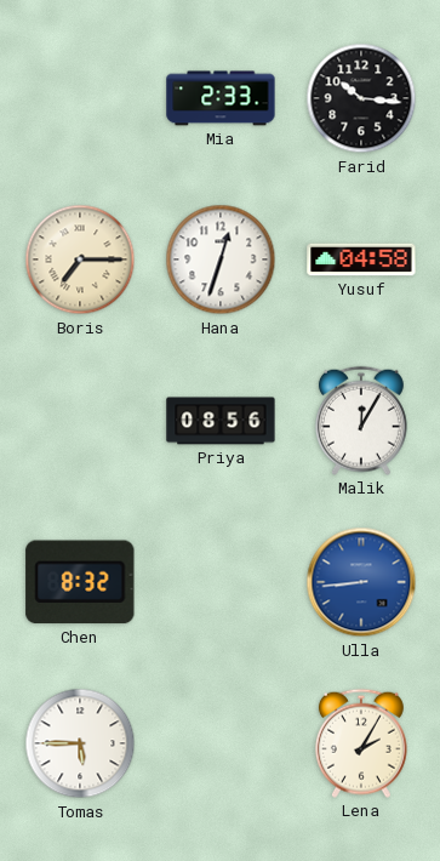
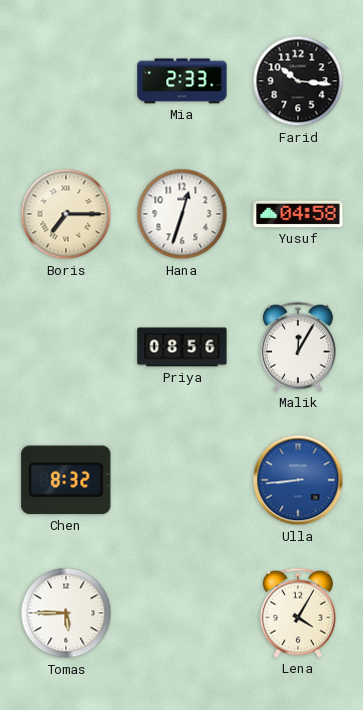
Lena: 2:05 -> 4:05
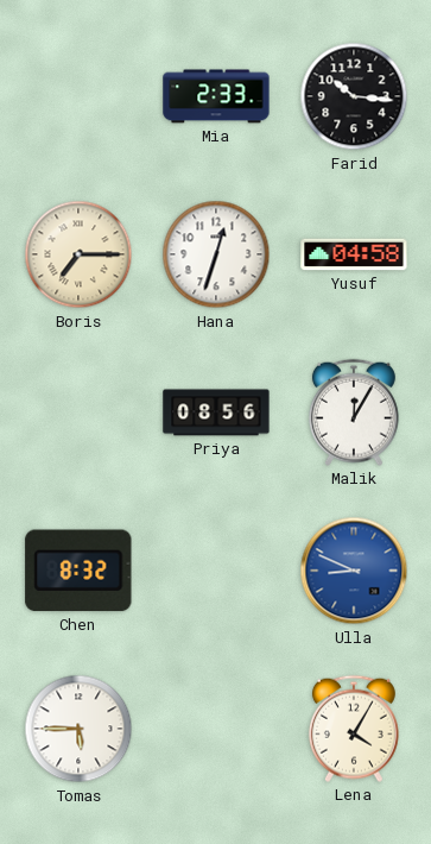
Ulla: 8:44 -> 8:49
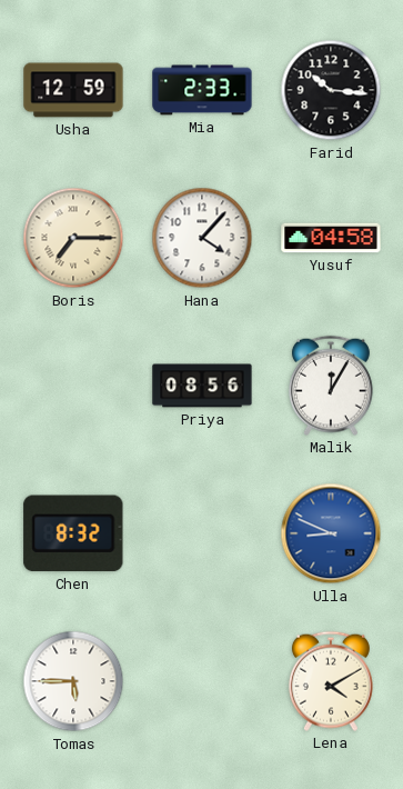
Usha: none -> 12:59
Hana: 12:33 -> 4:07
Lena: 4:05 -> 4:10
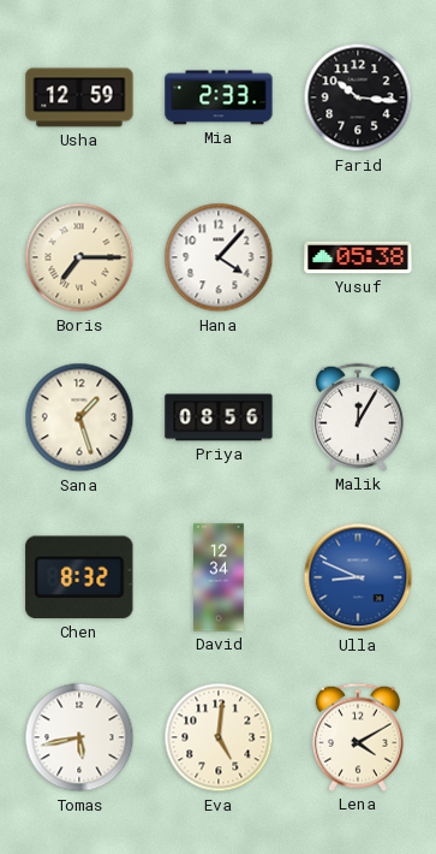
Yusuf: 04:58 -> 05:38
Sana: none -> 1:27
David: none -> 12:34
Tomas: 5:45 -> 5:43
Eva: none -> 5:01
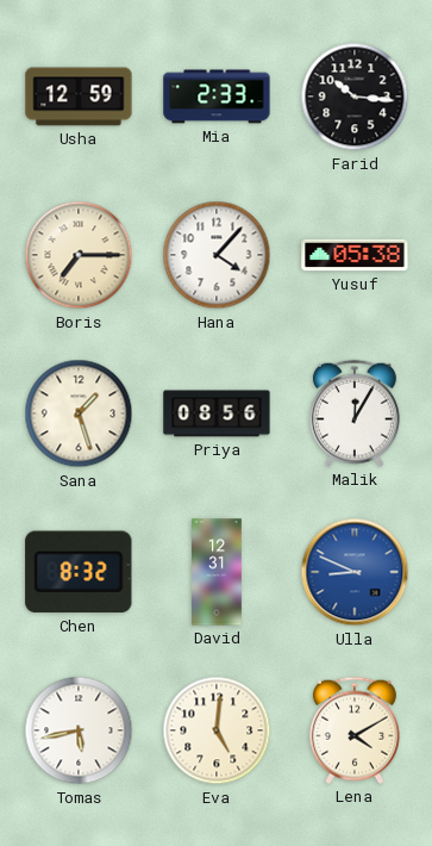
David: 12:34 -> 12:31
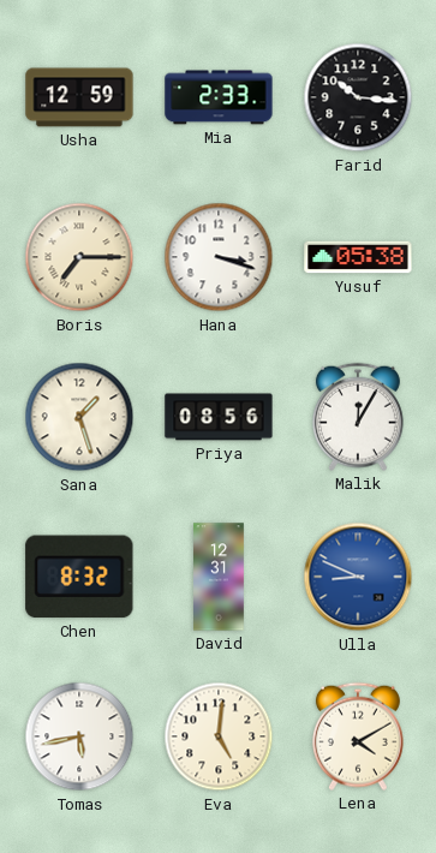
Hana: 4:07 -> 3:18
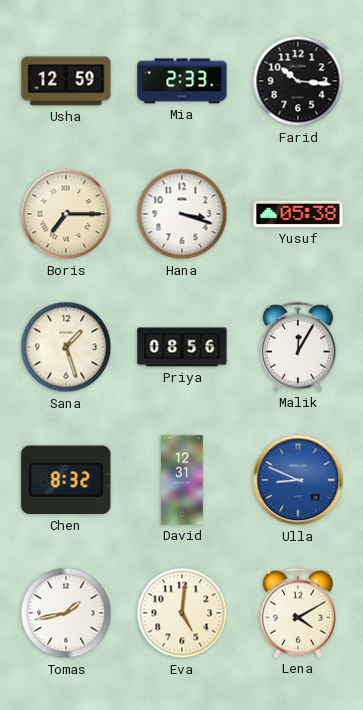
Tomas: 5:43 -> 1:43
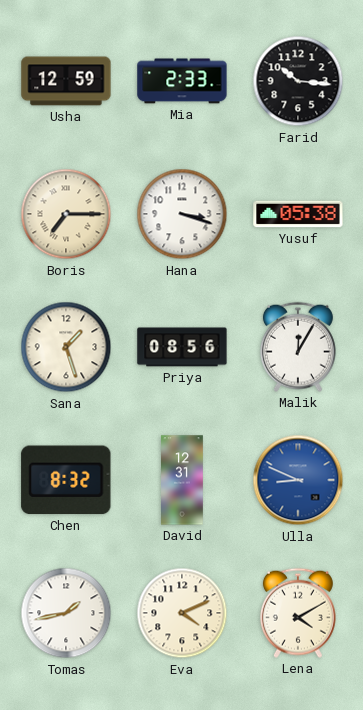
Eva: 5:01 -> 4:11
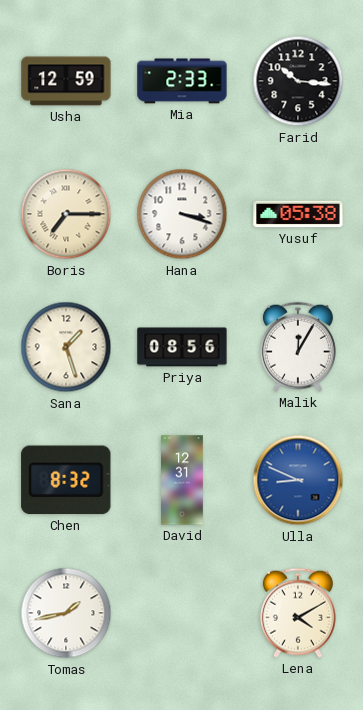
Eva: 4:11 -> none
